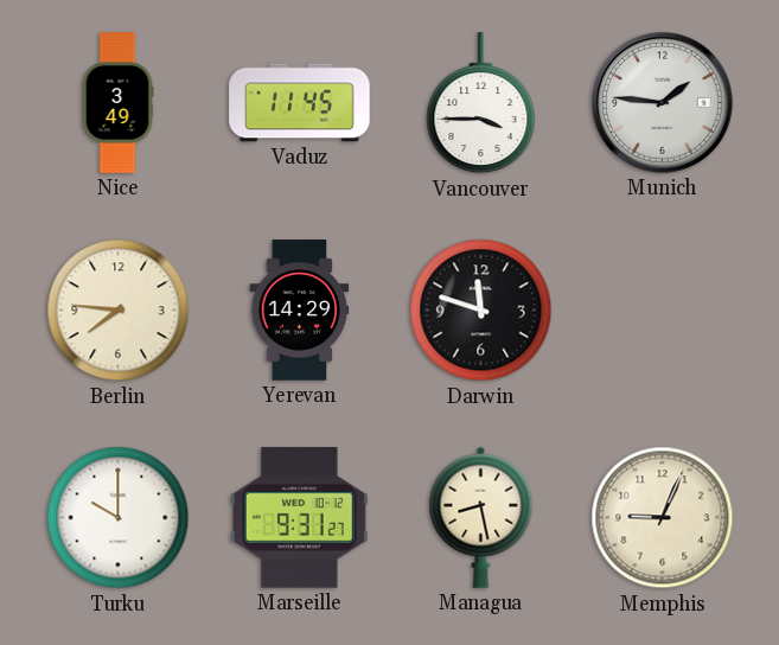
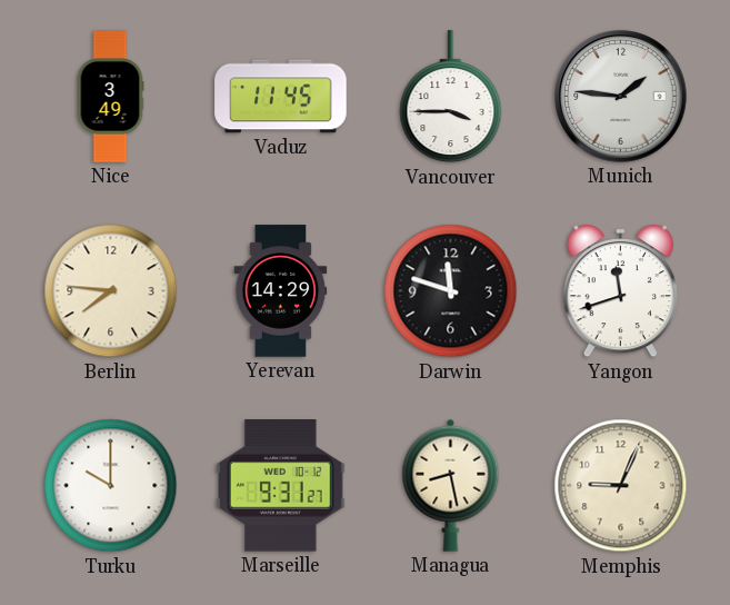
Yangon: none -> 11:42
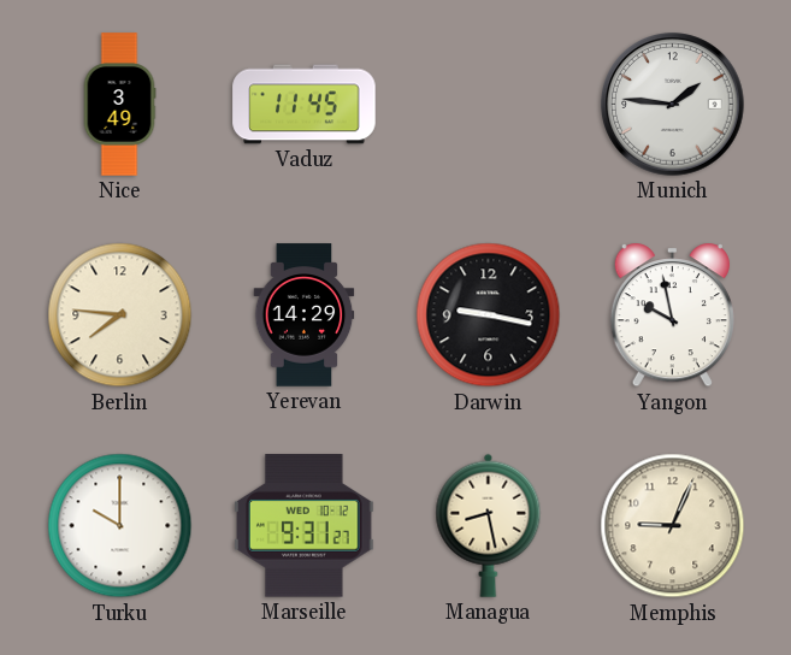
Vancouver: 3:45 -> none
Darwin: 11:48 -> 9:17
Yangon: 11:42 -> 9:58
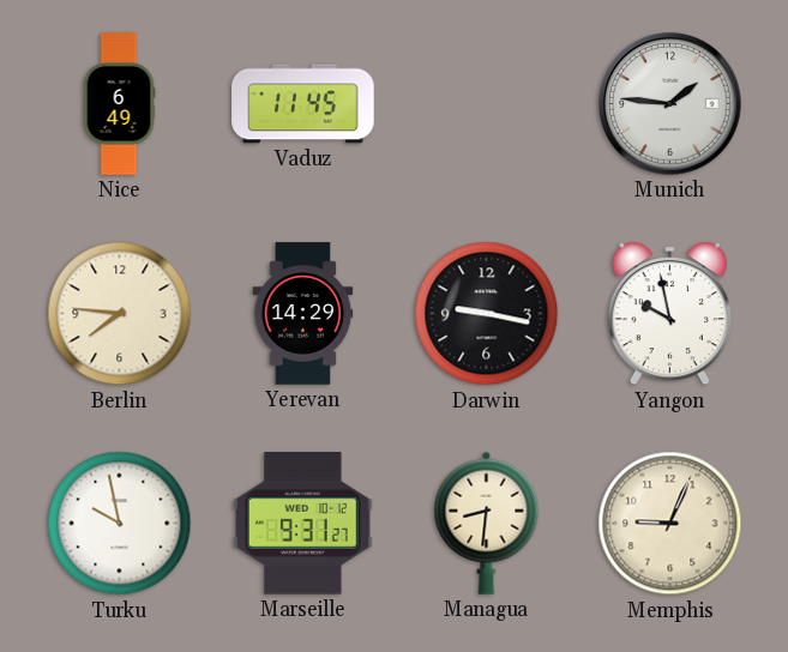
Nice: 3:49 -> 6:49
Turku: 10:00 -> 9:58
Managua: 8:28 -> 8:31
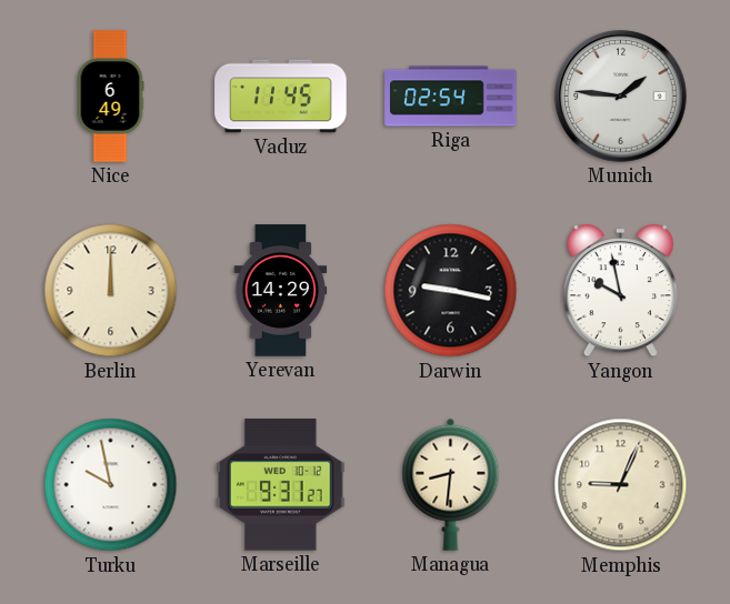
Riga: none -> 02:54
Berlin: 7:46 -> 12:00
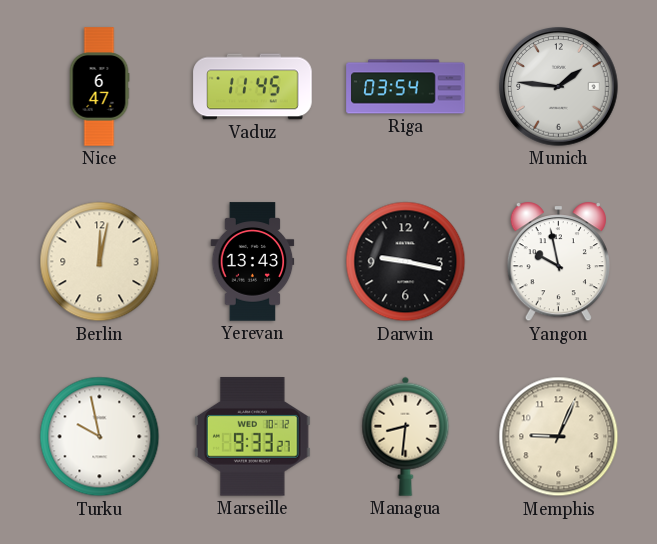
Nice: 6:49 -> 6:47
Riga: 02:54 -> 03:54
Berlin: 12:00 -> 12:02
Yerevan: 14:29 -> 13:43
Marseille: 9:31 -> 9:33
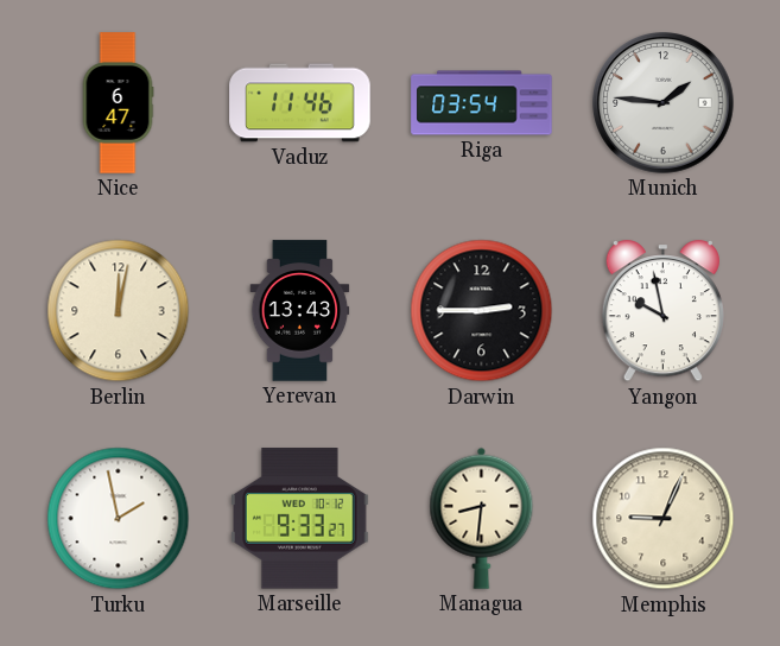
Vaduz: 11:45 -> 11:46
Darwin: 9:17 -> 2:45
Turku: 9:58 -> 1:58
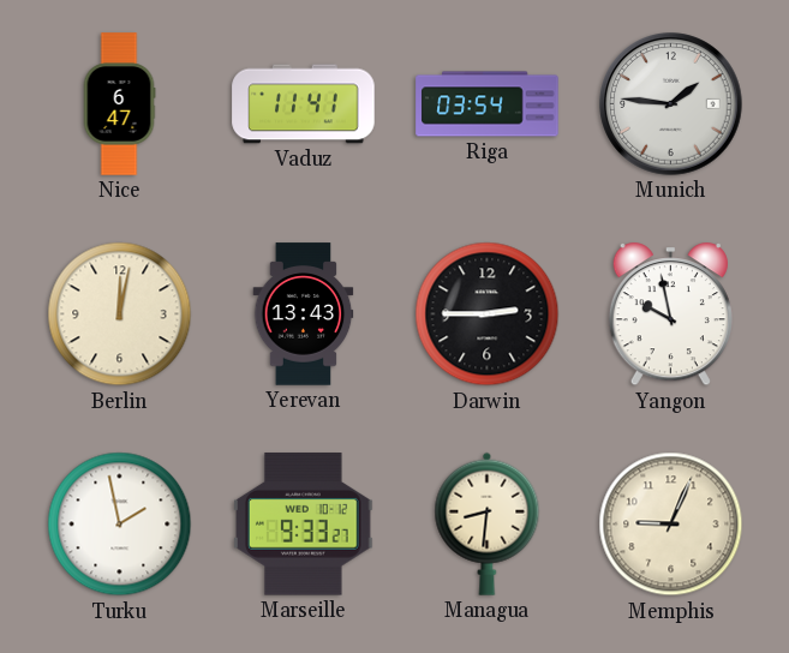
Vaduz: 11:46 -> 11:41
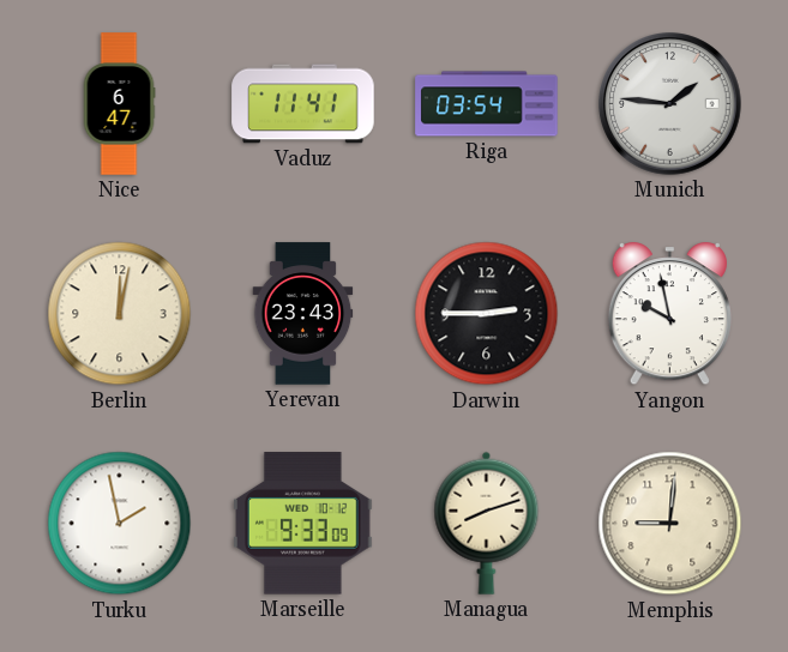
Yerevan: 13:43 -> 23:43
Marseille: 9:33:27 -> 9:33:09
Managua: 8:31 -> 8:12
Memphis: 9:04 -> 9:01
